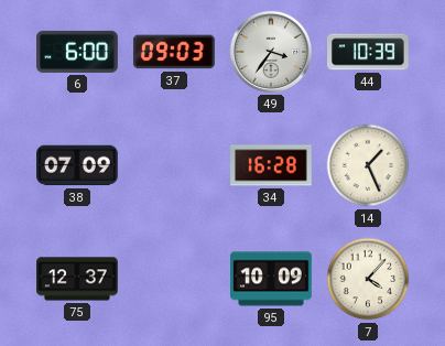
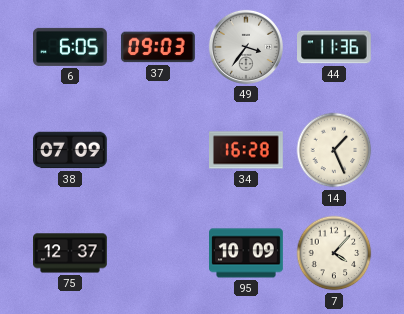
6: 6:00 -> 6:05
44: 10:39 -> 11:36
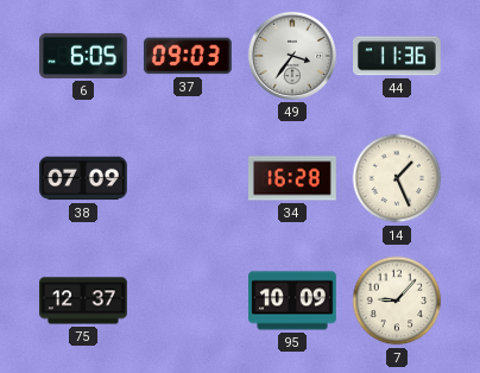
7: 4:07 -> 9:07
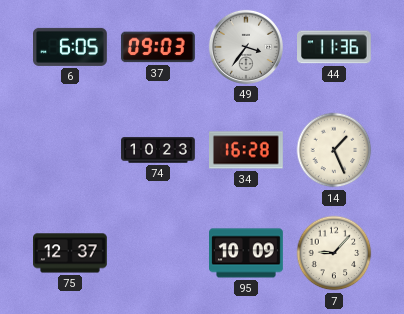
38: 07:09 -> none
74: none -> 10:23
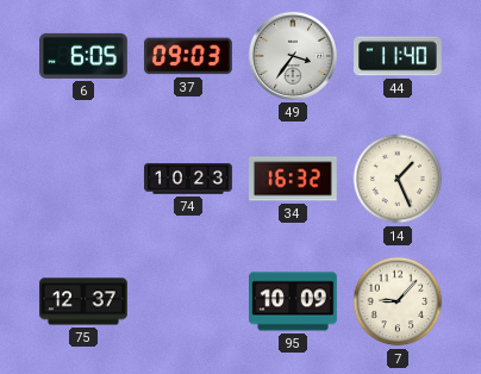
44: 11:36 -> 11:40
34: 16:28 -> 16:32
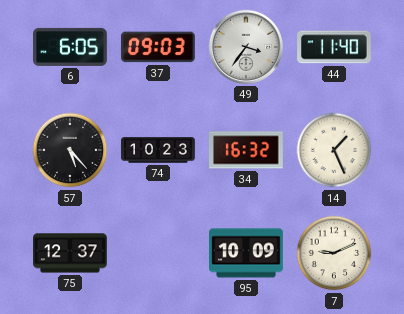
57: none -> 5:23
7: 9:07 -> 9:11
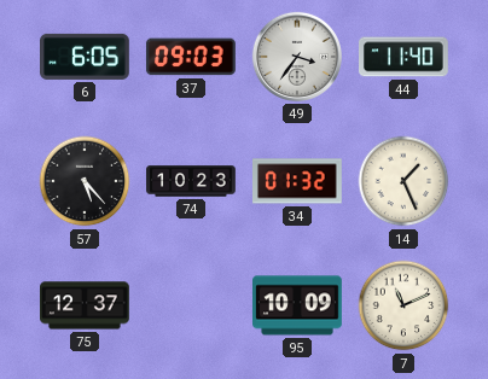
34: 16:32 -> 01:32
7: 9:11 -> 11:11
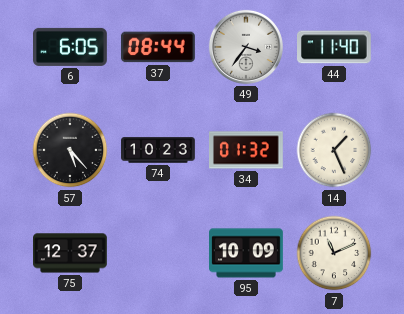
37: 09:03 -> 08:44
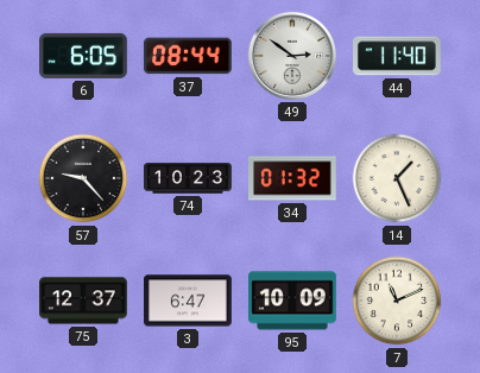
49: 3:36 -> 2:51
57: 5:23 -> 9:23
3: none -> 6:47
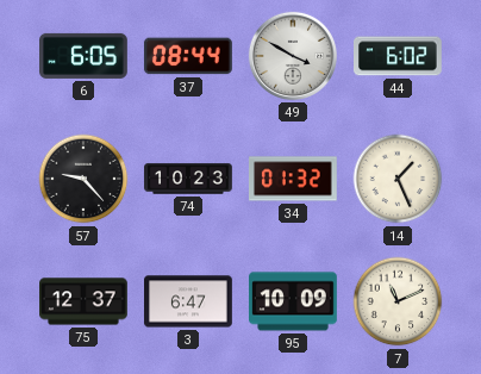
49: 2:51 -> 3:50
44: 11:40 -> 6:02
